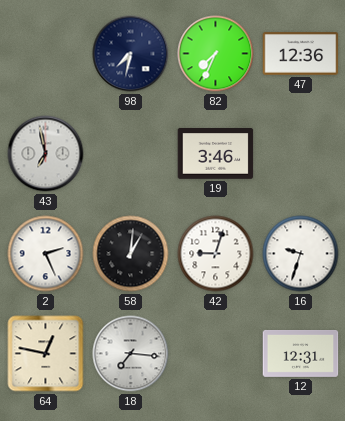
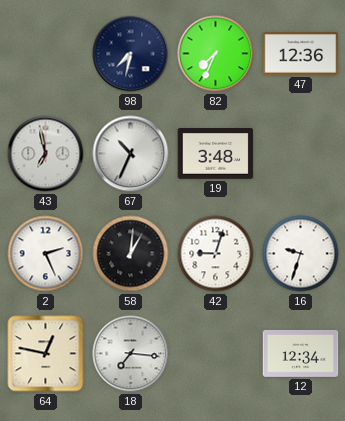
67: none -> 10:34
19: 3:46 -> 3:48
12: 12:31 -> 12:34
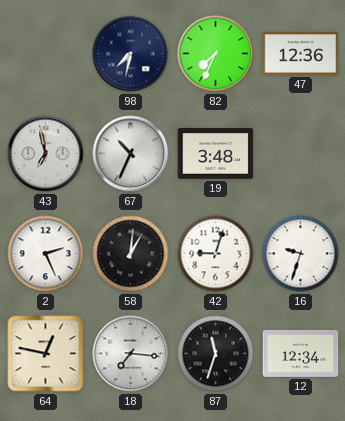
87: none -> 11:33
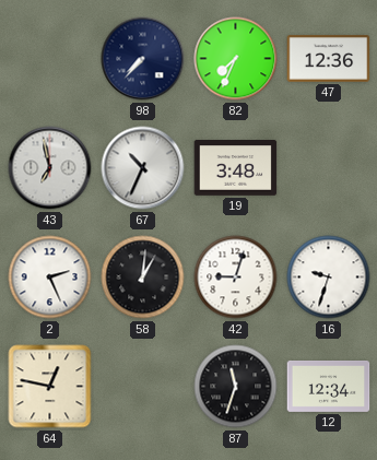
98: 7:32 -> 7:37
18: 7:16 -> none
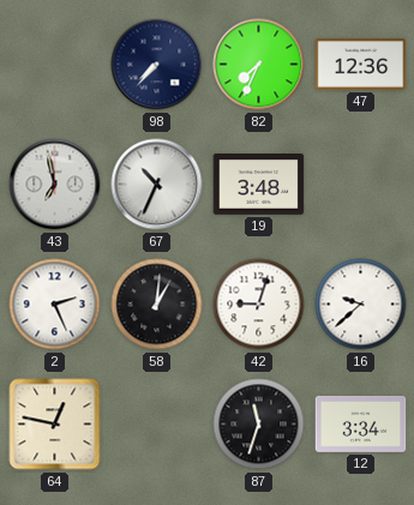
16: 9:33 -> 9:38
12: 12:34 -> 3:34
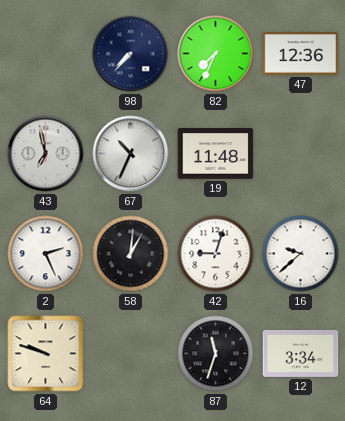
19: 3:48 -> 11:48
64: 12:47 -> 9:48
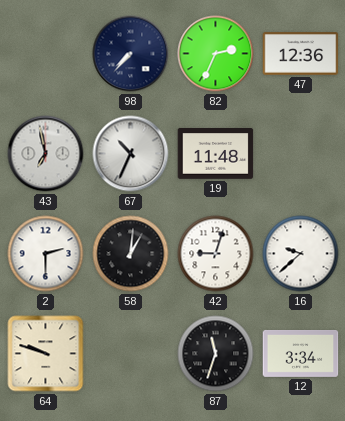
82: 7:34 -> 2:34
2: 2:26 -> 2:30
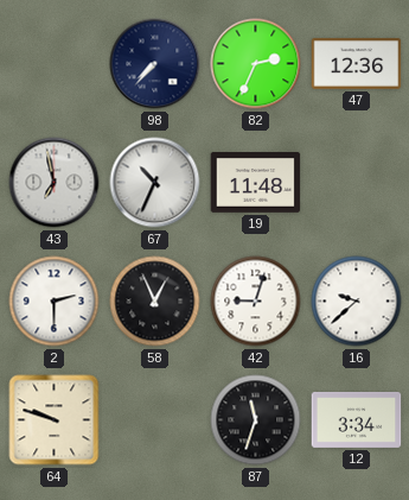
58: 1:01 -> 12:56
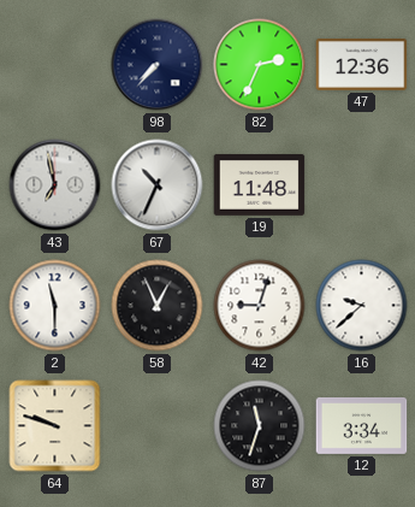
2: 2:30 -> 11:30
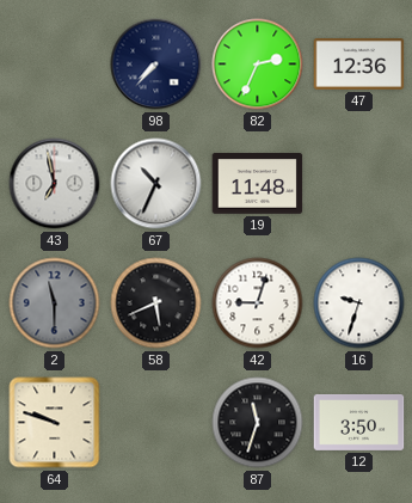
2 dial: white -> grey
58: 12:56 -> 5:41
16: 9:38 -> 9:33
12: 3:34 -> 3:50
